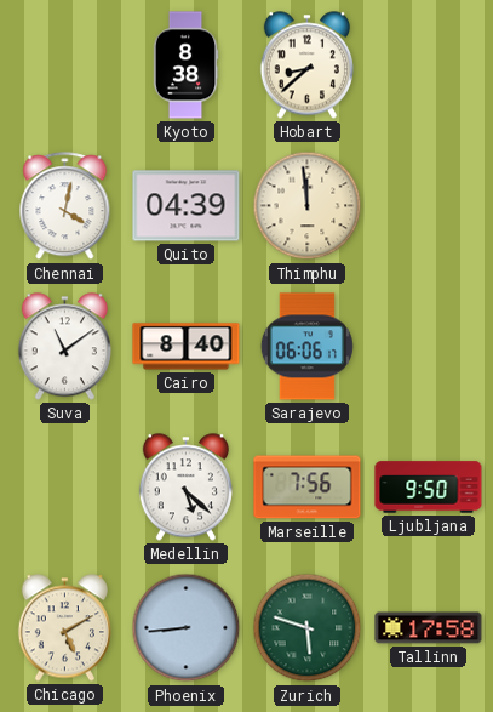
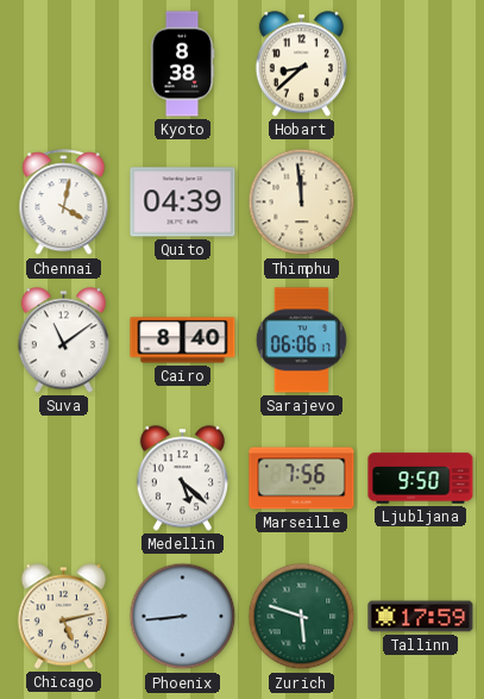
Chicago: 5:10 -> 5:13
Tallinn: 17:58 -> 17:59
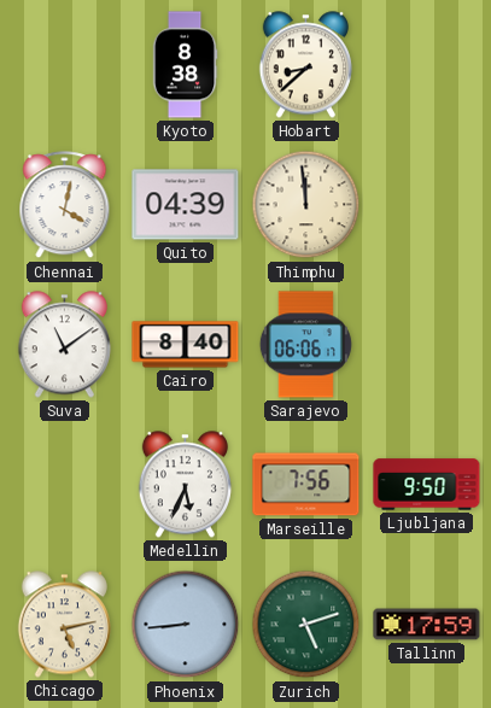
Medellin: 5:22 -> 5:34
Zurich: 5:48 -> 5:12
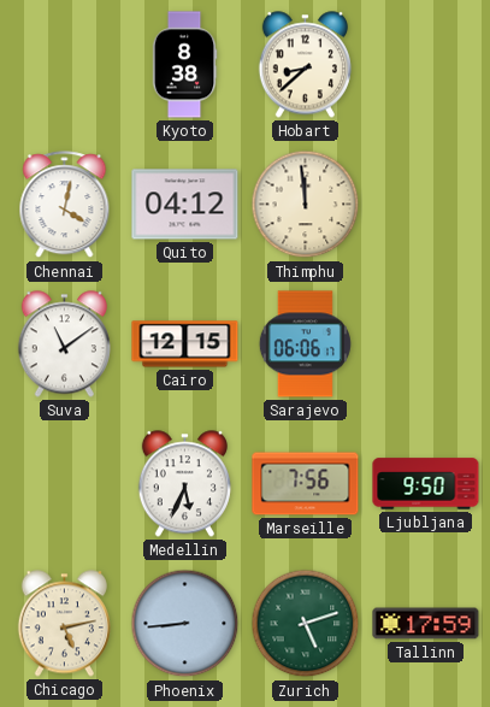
Quito: 04:39 -> 04:12
Cairo: 8:40 -> 12:15
